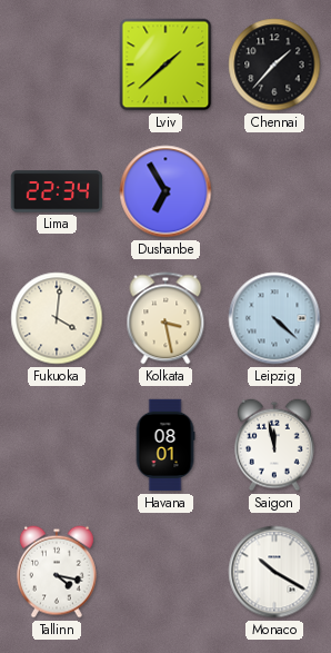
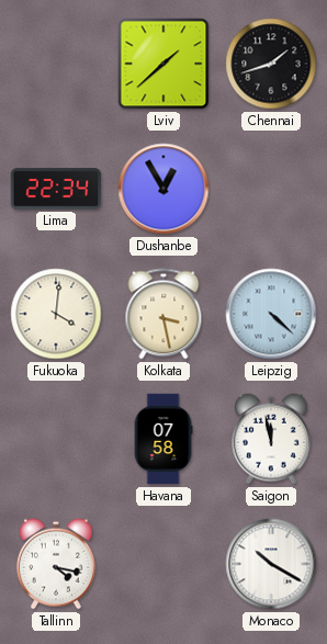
Chennai: 1:37 -> 1:42
Dushanbe: 6:55 -> 12:55
Havana: 08:01 -> 07:58
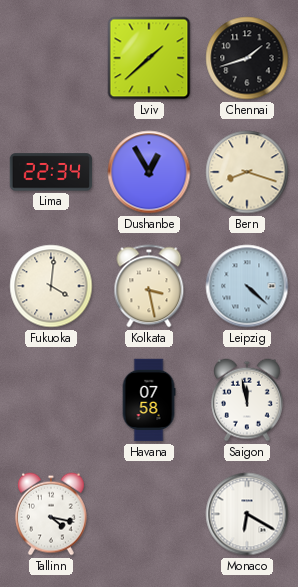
Bern: none -> 8:18
Monaco: 10:20 -> 6:20
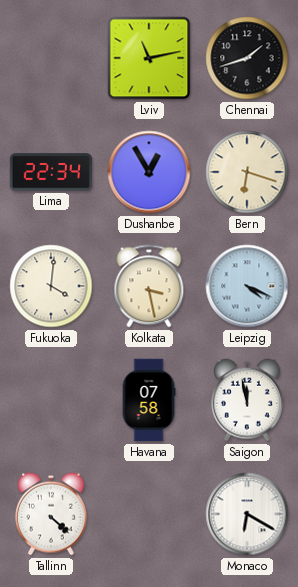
Lviv: 1:38 -> 11:13
Bern: 8:18 -> 6:18
Leipzig: 4:22 -> 4:19
Tallinn: 4:17 -> 4:22
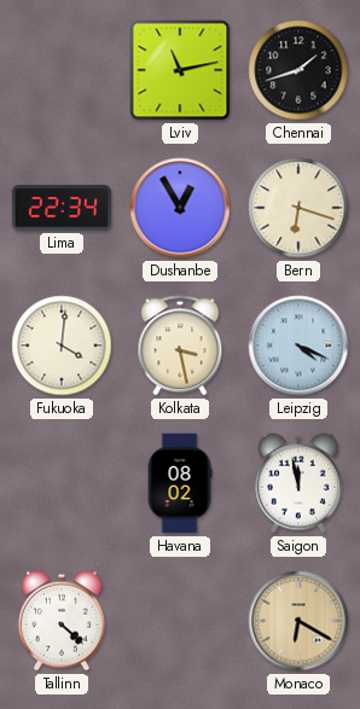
Havana: 07:58 -> 08:02
Monaco dial: white -> champagne
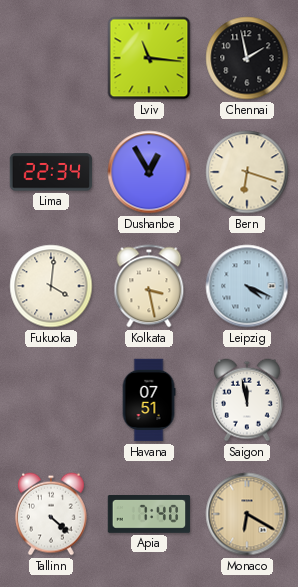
Lviv: 11:13 -> 11:16
Chennai: 1:42 -> 1:58
Havana: 08:02 -> 07:51
Apia: none -> 7:40
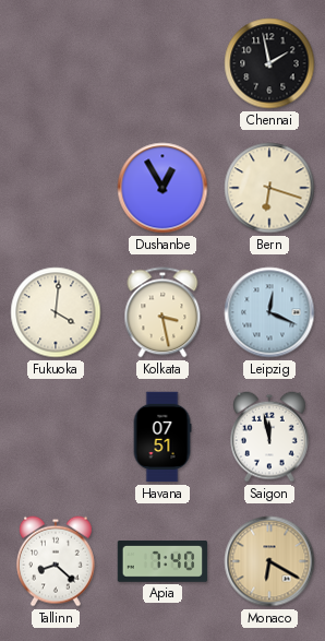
Lviv: 11:16 -> none
Lima: 22:34 -> none
Leipzig: 4:19 -> 12:19
Tallinn: 4:22 -> 8:22
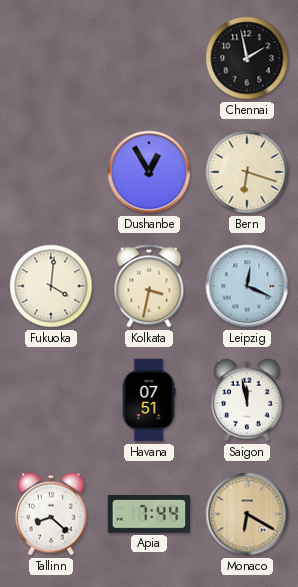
Kolkata: 3:28 -> 3:32
Apia: 7:40 -> 7:44
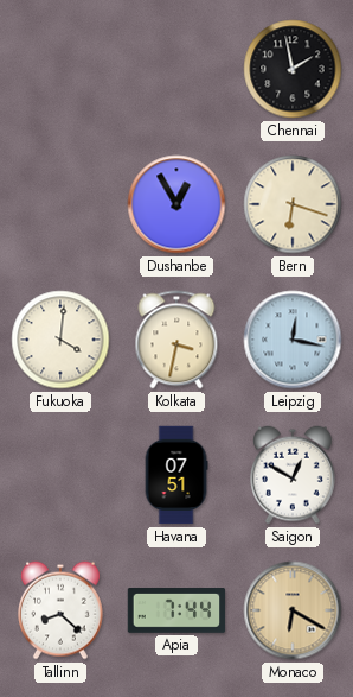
Leipzig: 12:19 -> 12:17
Saigon: 11:58 -> 12:50
